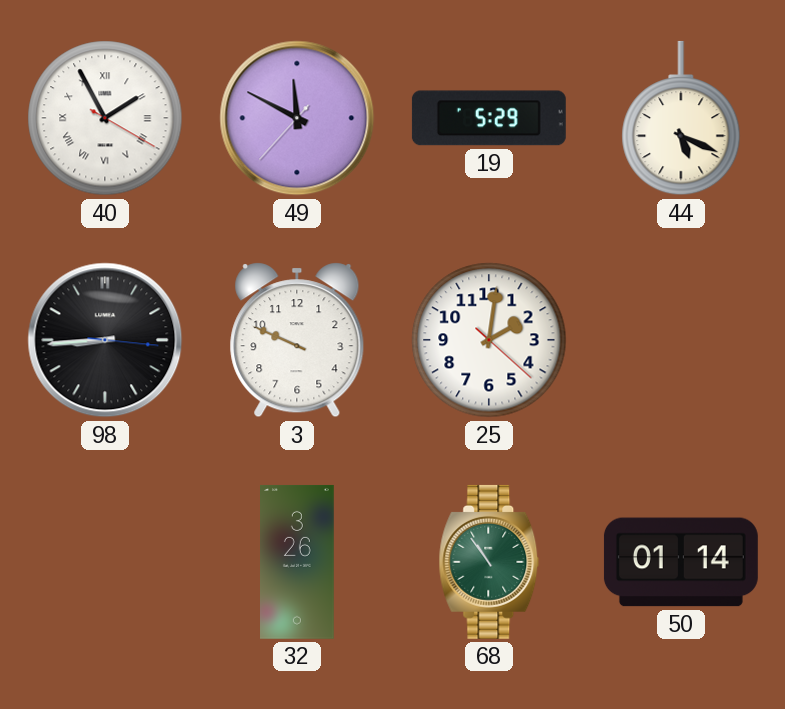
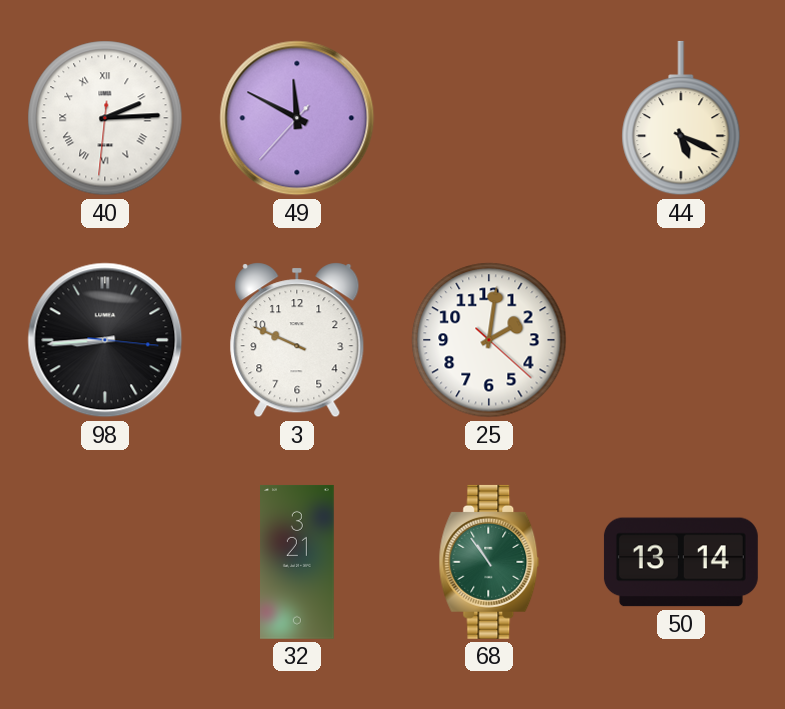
40: 1:55 -> 2:14
19: 5:29 -> none
32: 3:26 -> 3:21
50: 01:14 -> 13:14
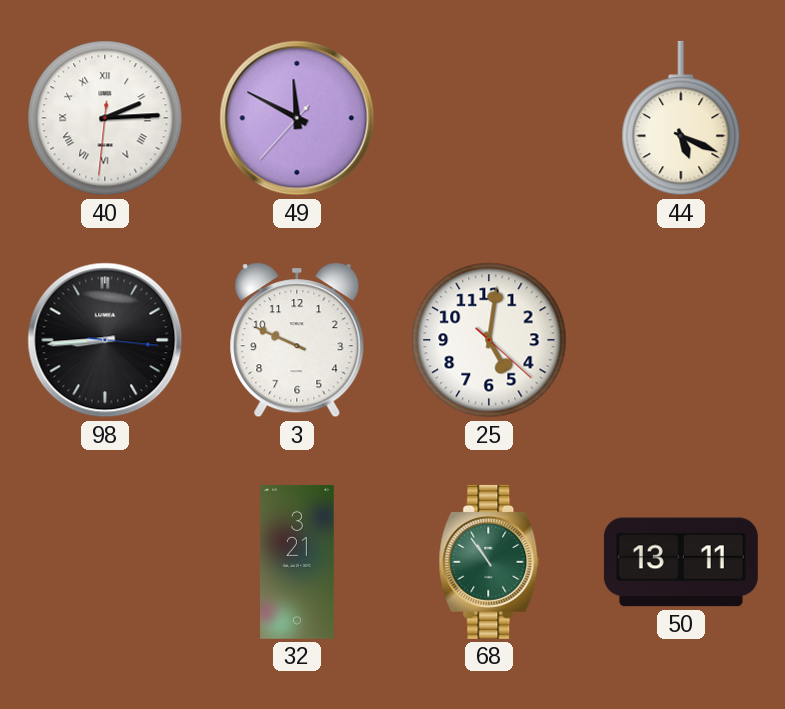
25: 2:01 -> 5:01
50: 13:14 -> 13:11
